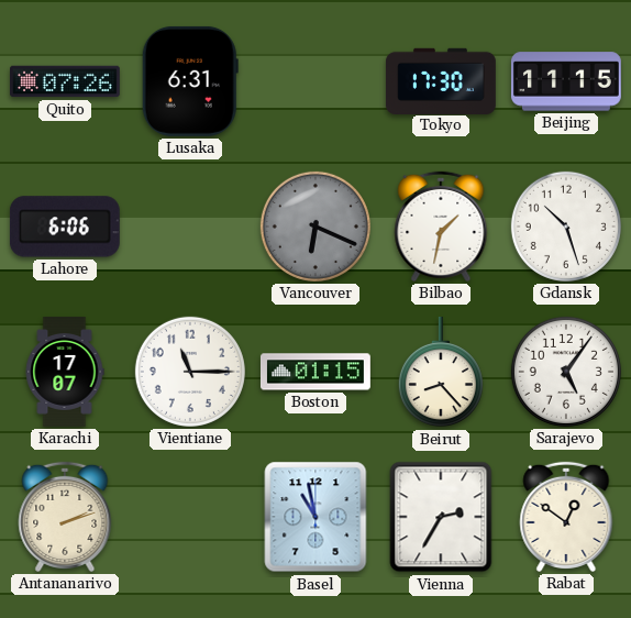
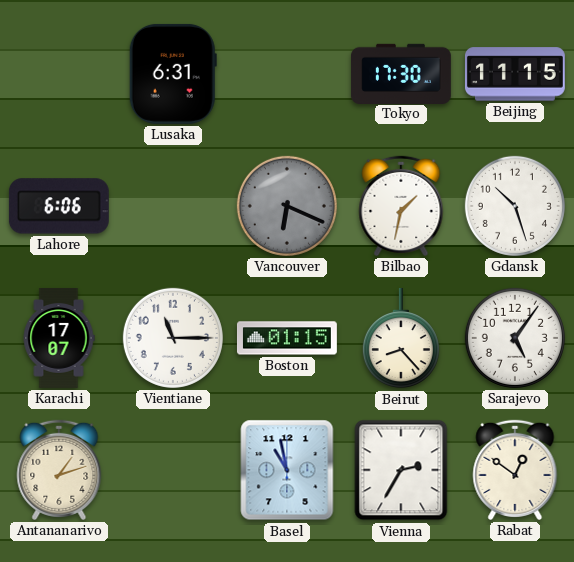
Quito: 07:26 -> none
Antananarivo: 2:12 -> 1:12
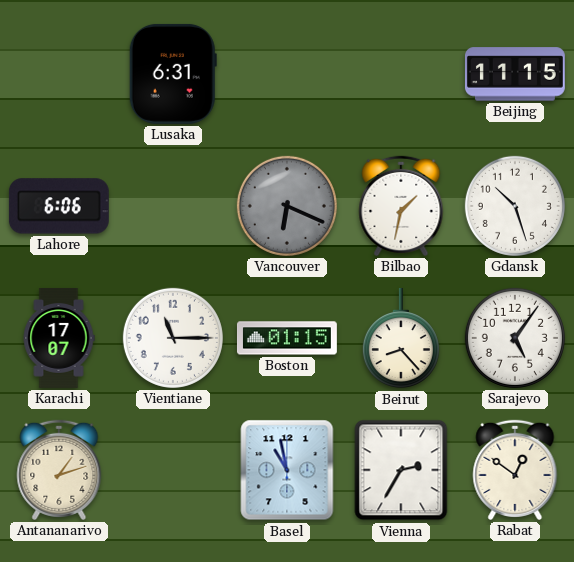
Tokyo: 17:30 -> none
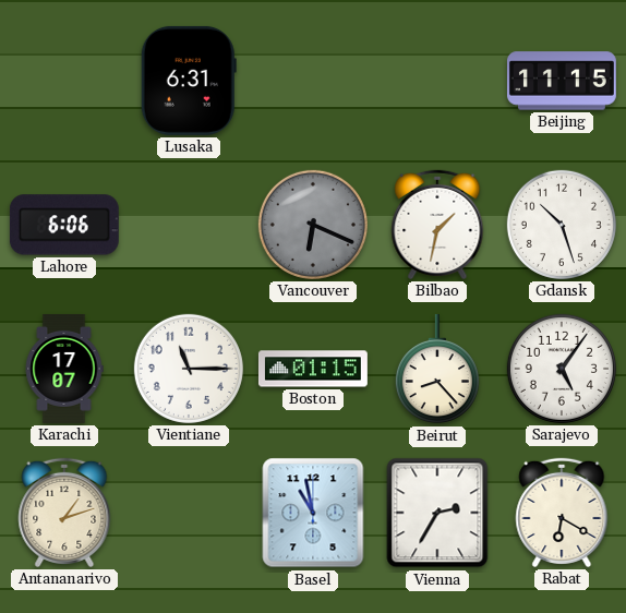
Rabat: 12:51 -> 6:20
